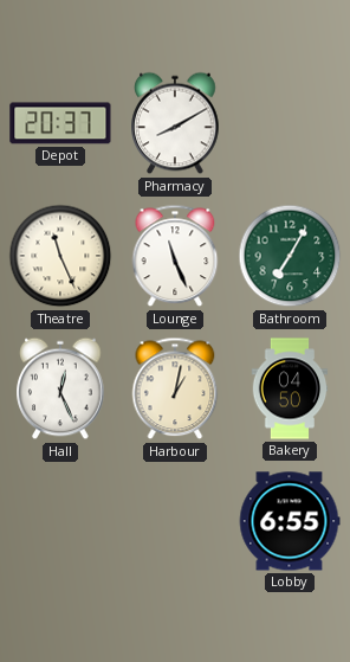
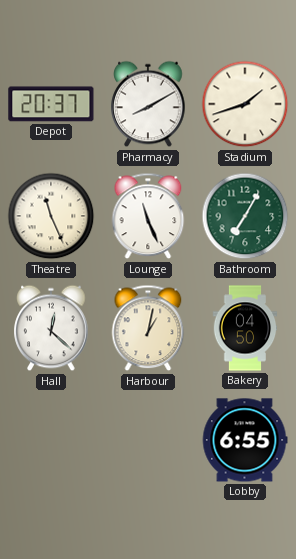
Stadium: none -> 1:42
Hall: 12:26 -> 12:22
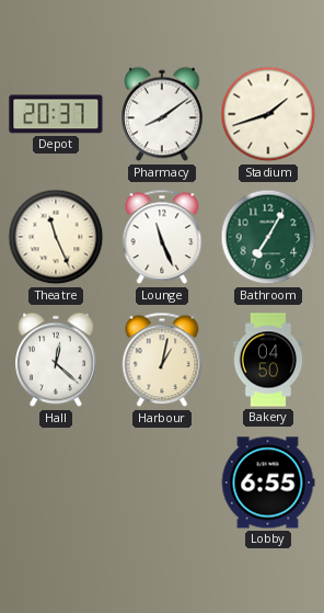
Pharmacy: 8:10 -> 8:09
